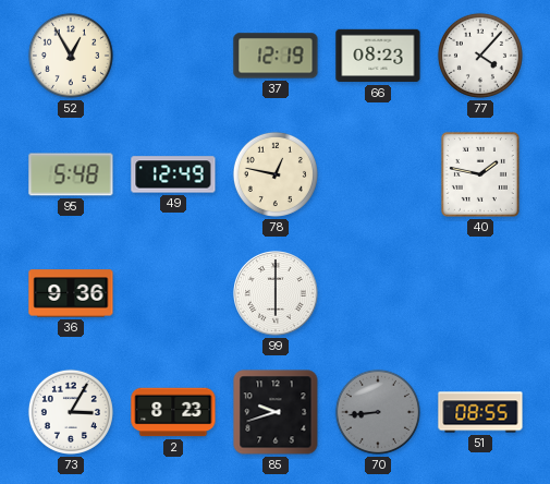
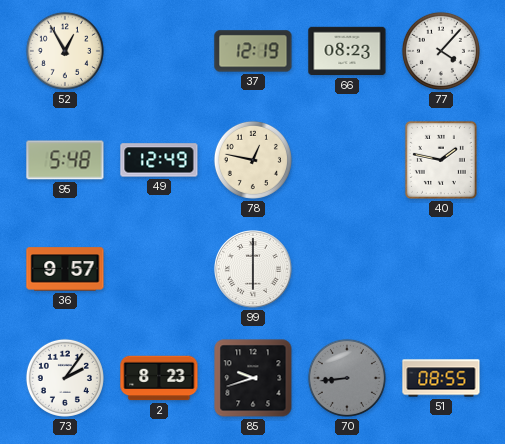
36: 9:36 -> 9:57
73: 3:05 -> 2:06
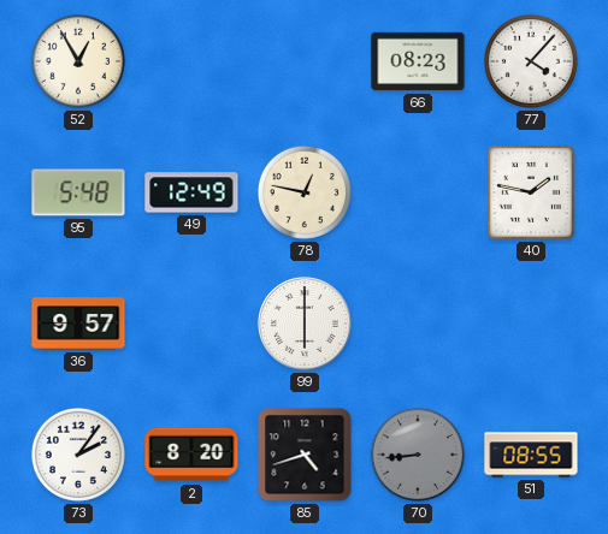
37: 12:19 -> none
2: 8:23 -> 8:20
85: 9:42 -> 4:42
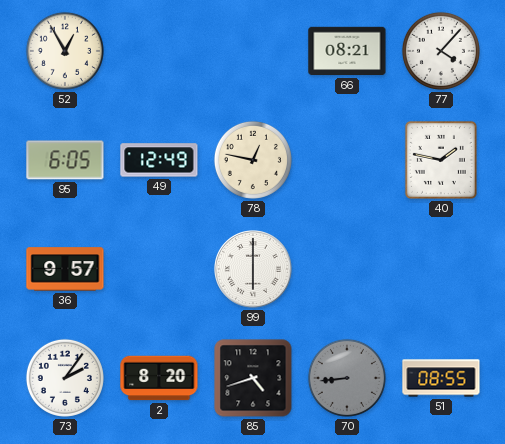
66: 08:23 -> 08:21
95: 5:48 -> 6:05
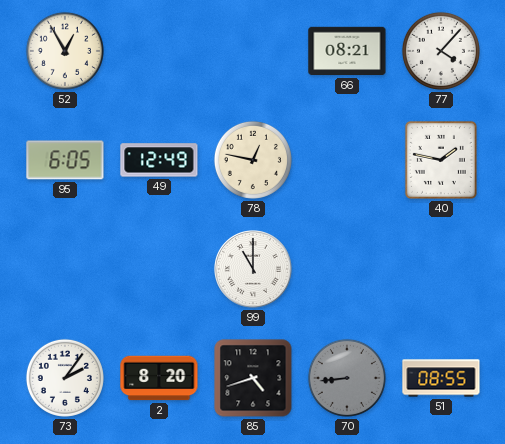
36: 9:57 -> none
99: 6:00 -> 11:00
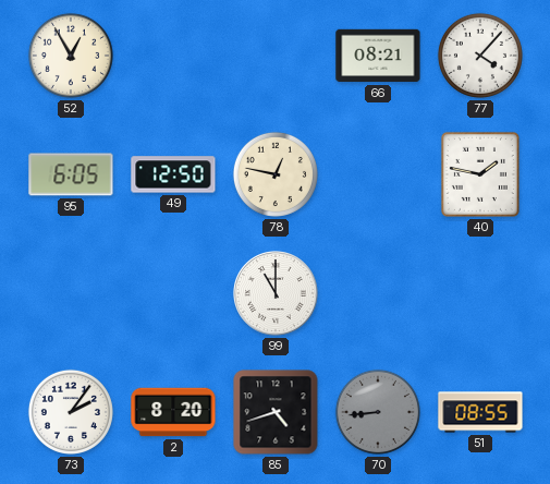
49: 12:49 -> 12:50
